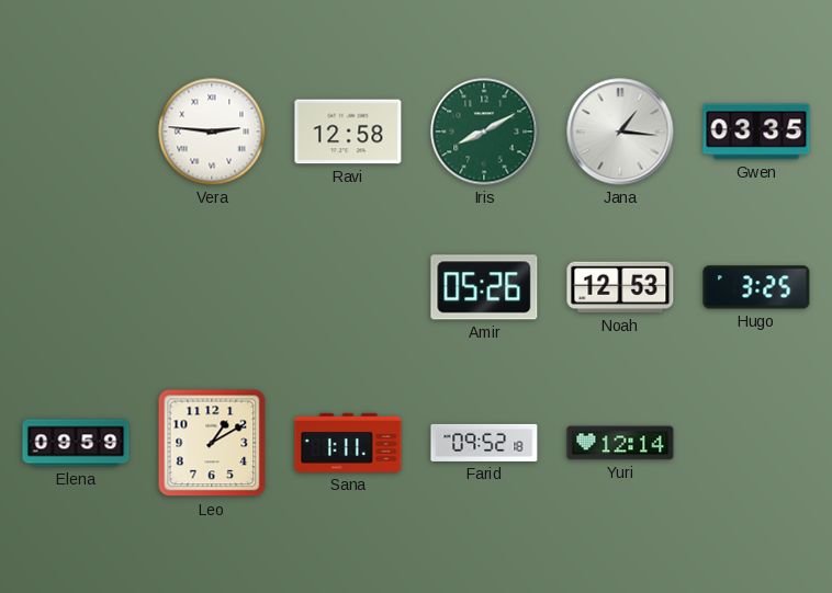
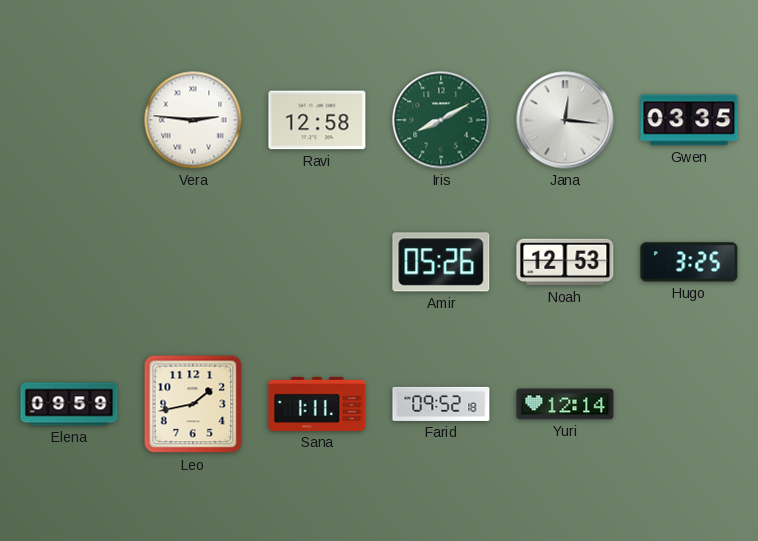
Jana: 1:16 -> 12:16
Leo: 1:10 -> 1:43
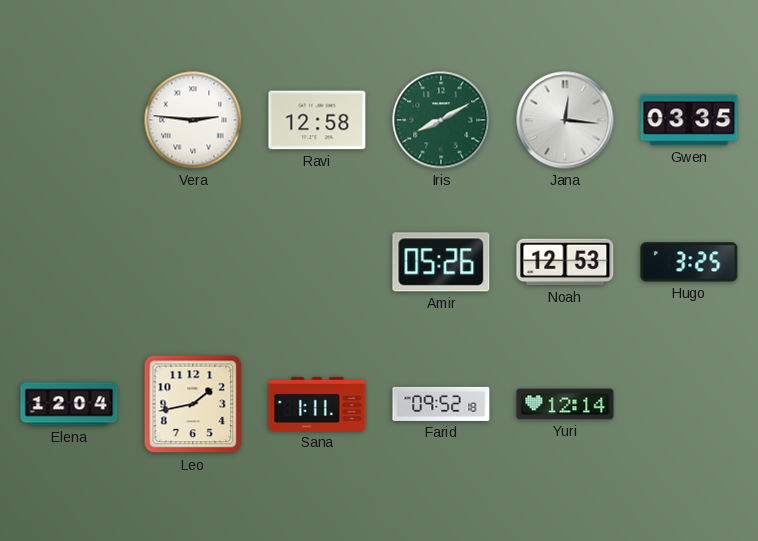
Elena: 09:59 -> 12:04
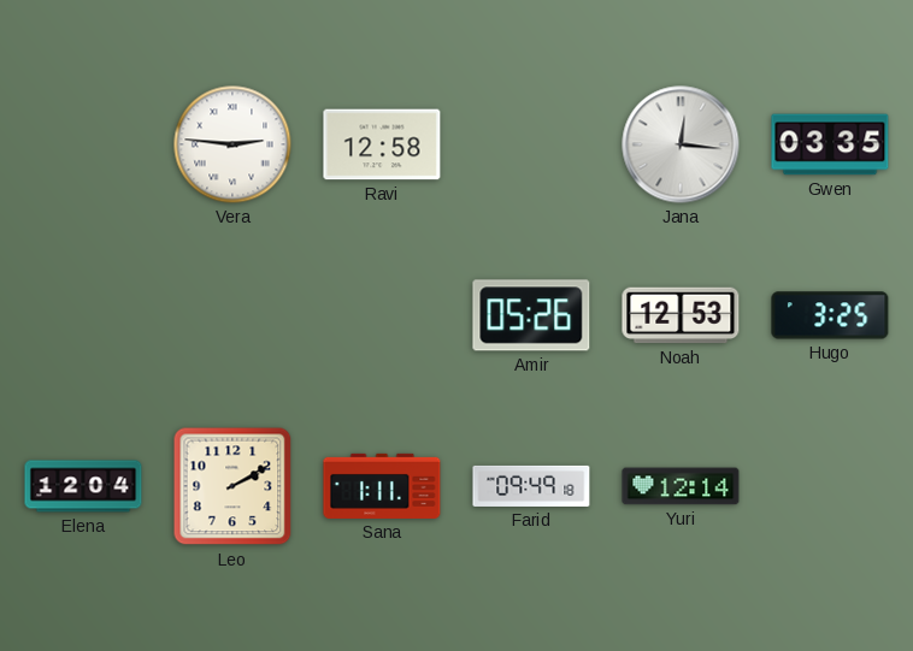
Iris: 8:10 -> none
Leo: 1:43 -> 2:10
Farid: 09:52 -> 09:49
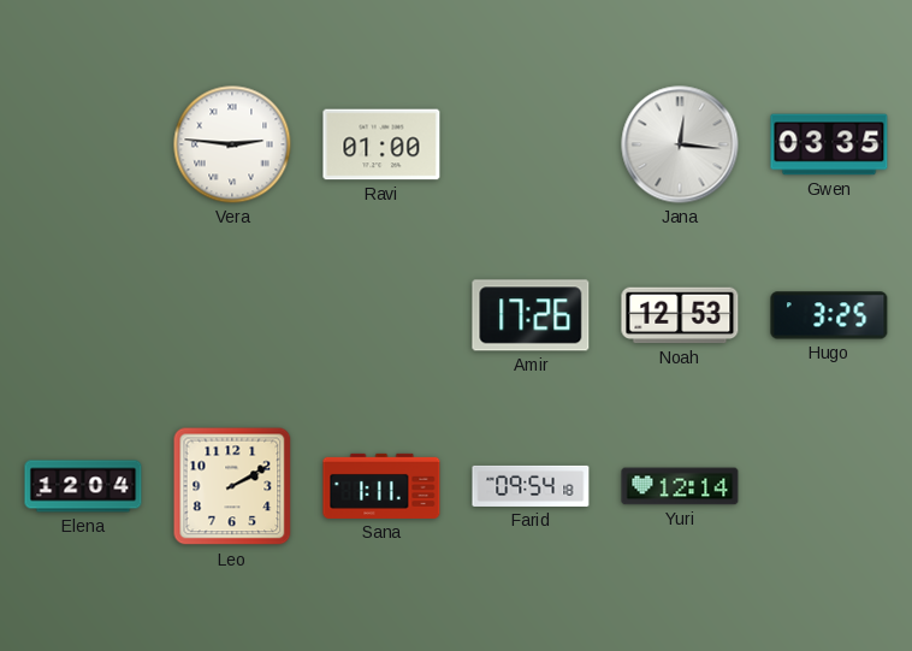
Ravi: 12:58 -> 01:00
Amir: 05:26 -> 17:26
Farid: 09:49 -> 09:54
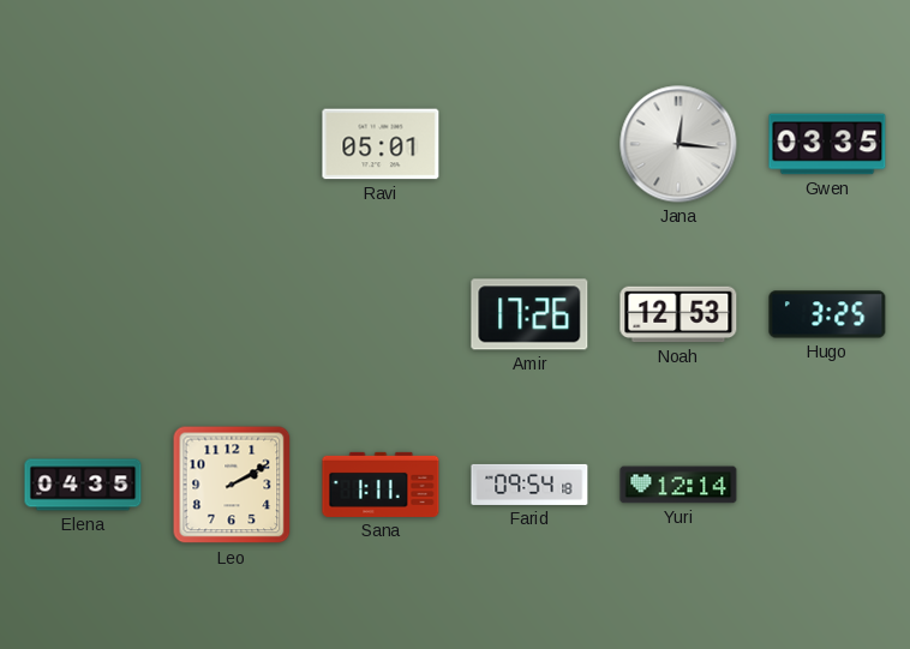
Vera: 2:46 -> none
Ravi: 01:00 -> 05:01
Elena: 12:04 -> 04:35
